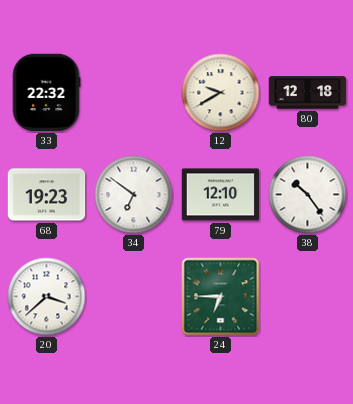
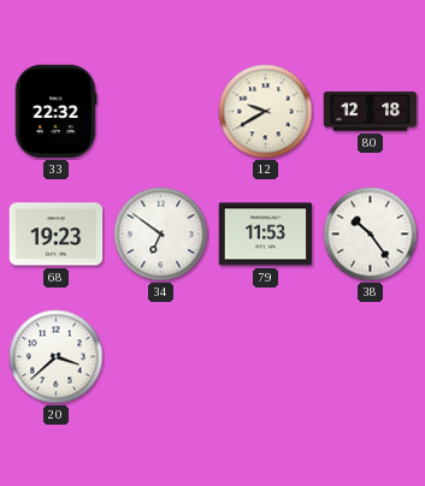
79: 12:10 -> 11:53
24: 6:45 -> none
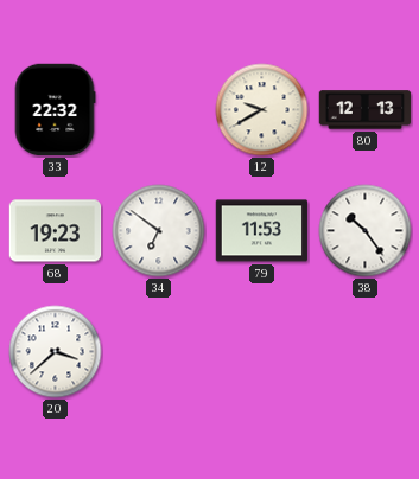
80: 12:18 -> 12:13
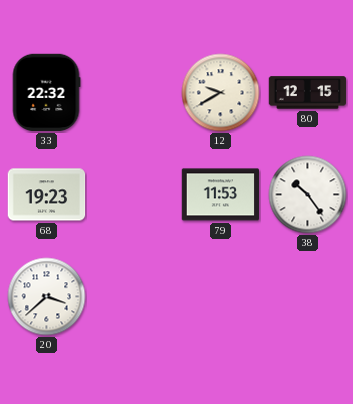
80: 12:13 -> 12:15
34: 6:51 -> none
